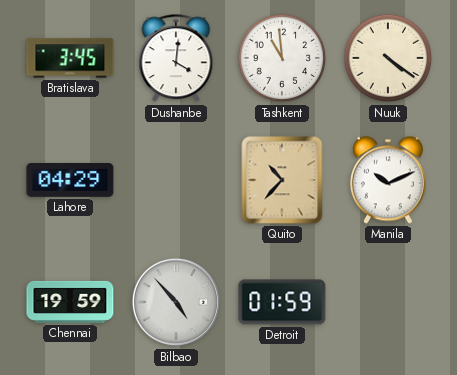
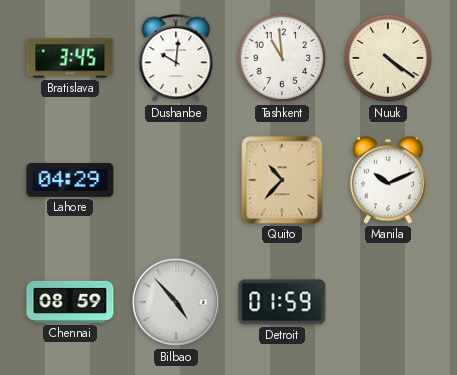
Dushanbe: 4:01 -> 10:01
Chennai: 19:59 -> 08:59
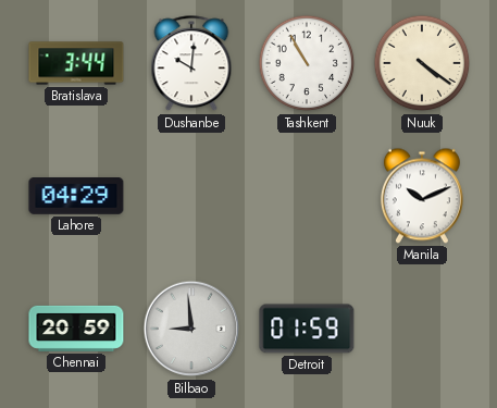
Bratislava: 3:45 -> 3:44
Tashkent: 10:59 -> 10:55
Quito: 10:37 -> none
Chennai: 08:59 -> 20:59
Bilbao: 4:53 -> 8:59
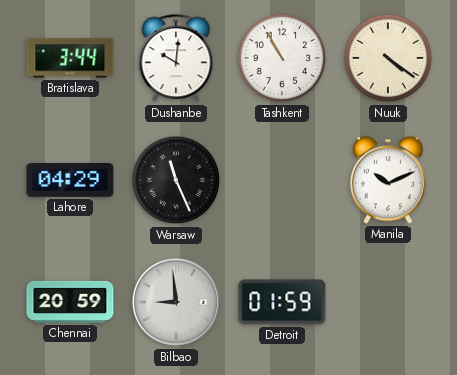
Warsaw: none -> 11:26
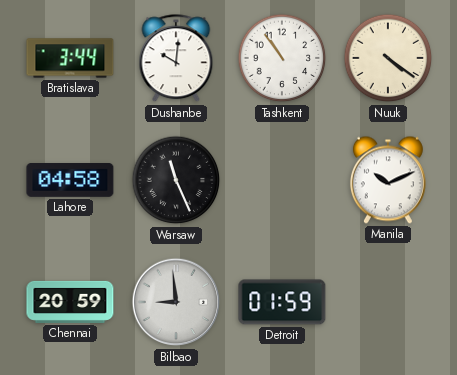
Tashkent: 10:55 -> 10:54
Lahore: 04:29 -> 04:58
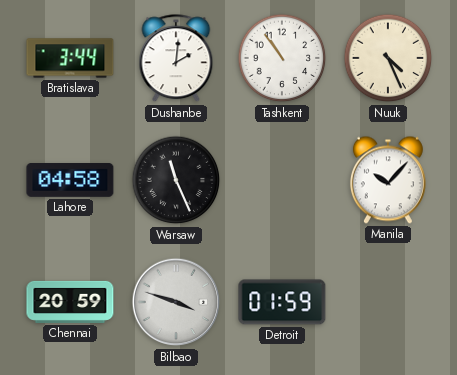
Dushanbe: 10:01 -> 2:01
Nuuk: 4:21 -> 4:26
Manila: 10:11 -> 10:07
Bilbao: 8:59 -> 3:48
